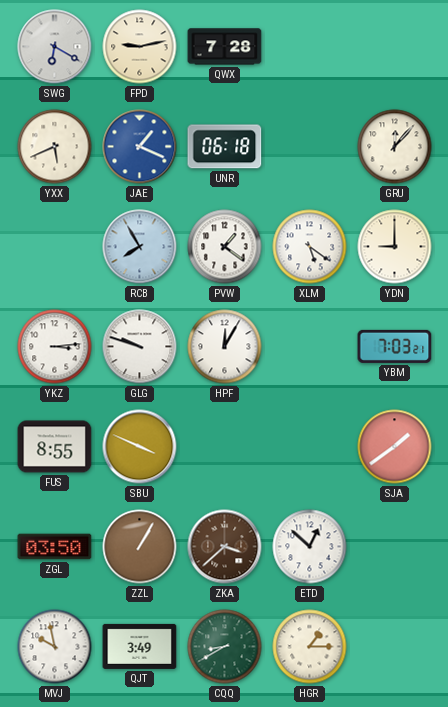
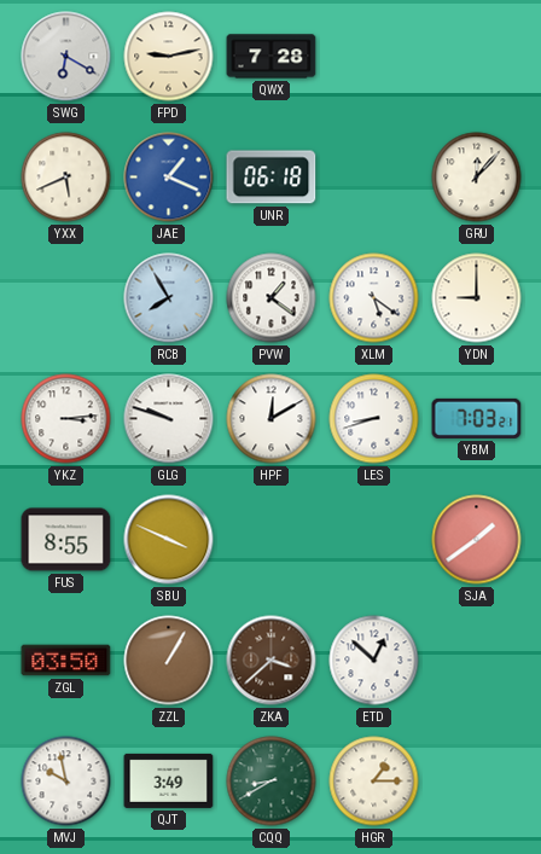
HPF: 12:05 -> 12:10
LES: none -> 8:42
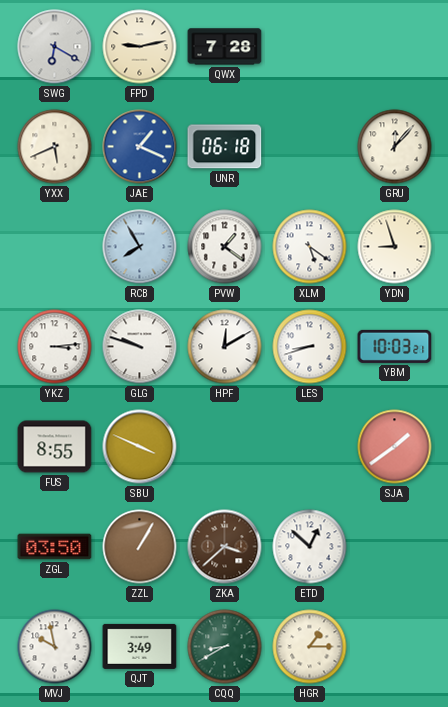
YDN: 9:00 -> 8:57
YBM: 7:03 -> 10:03
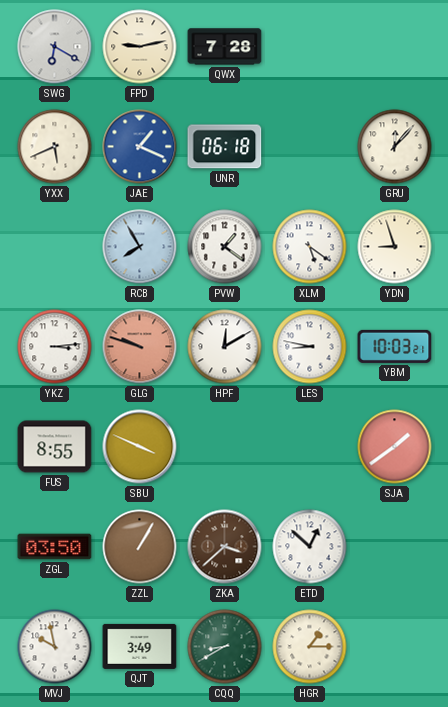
GLG dial: white -> salmon
LES: 8:42 -> 8:47
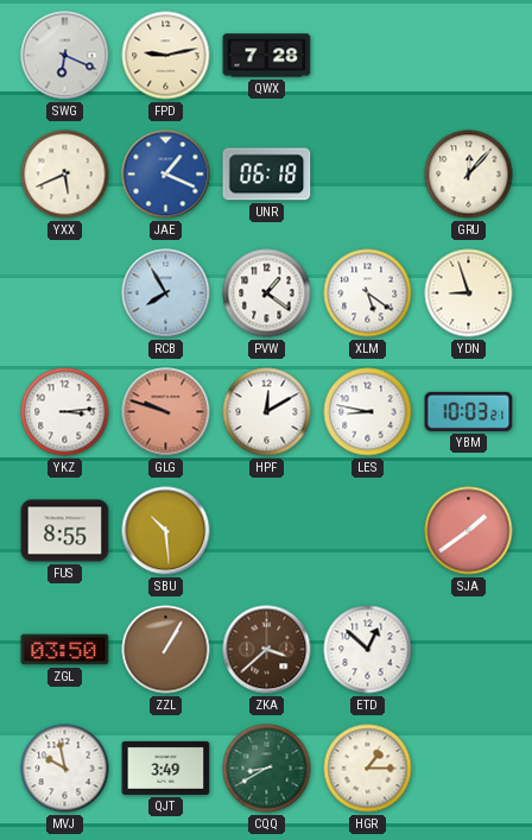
SWG: 6:20 -> 6:19
SBU: 3:49 -> 10:29
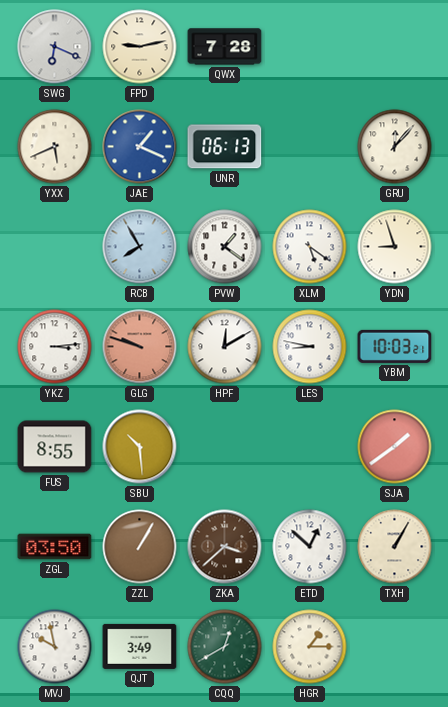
UNR: 06:18 -> 06:13
TXH: none -> 1:05
CQQ: 8:40 -> 12:40
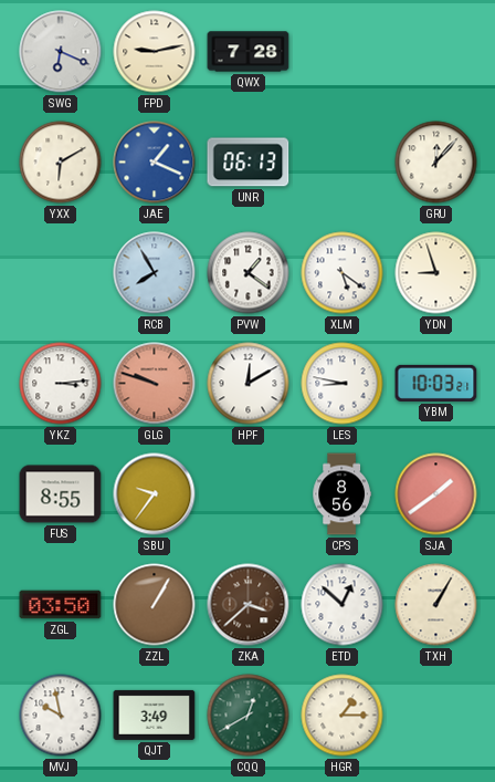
YXX: 5:41 -> 6:10
SBU: 10:29 -> 9:36
CPS: none -> 8:56
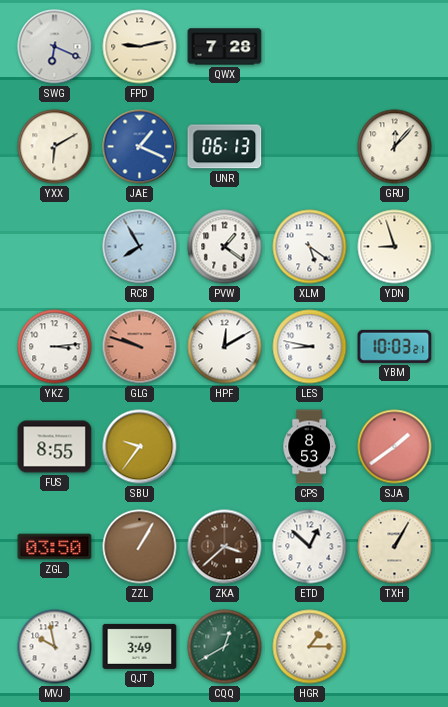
CPS: 8:56 -> 8:53
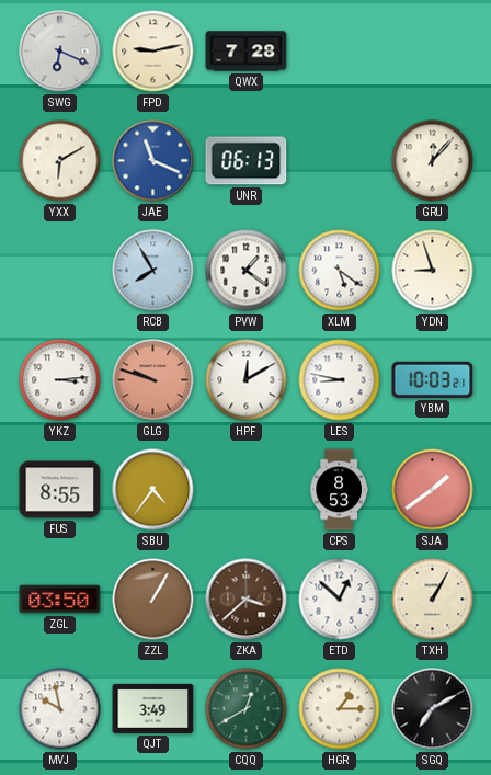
JAE: 1:19 -> 11:19
SBU: 9:36 -> 4:36
SGQ: none -> 7:10
